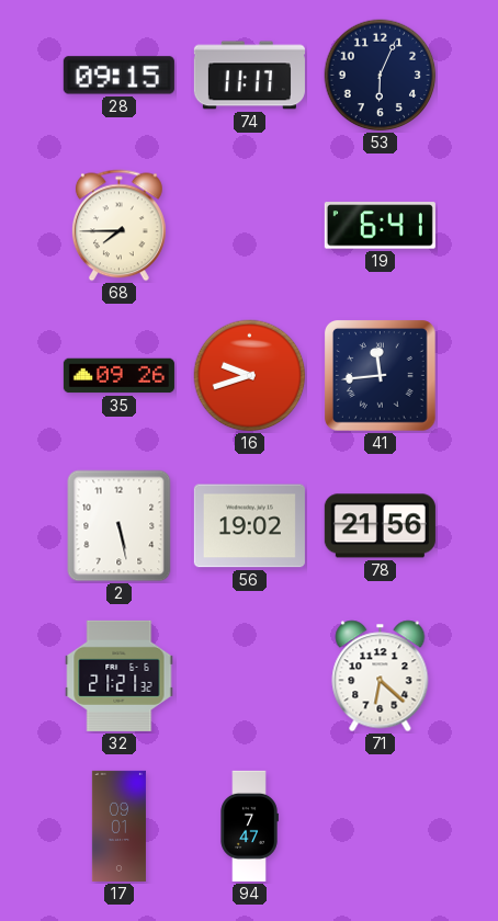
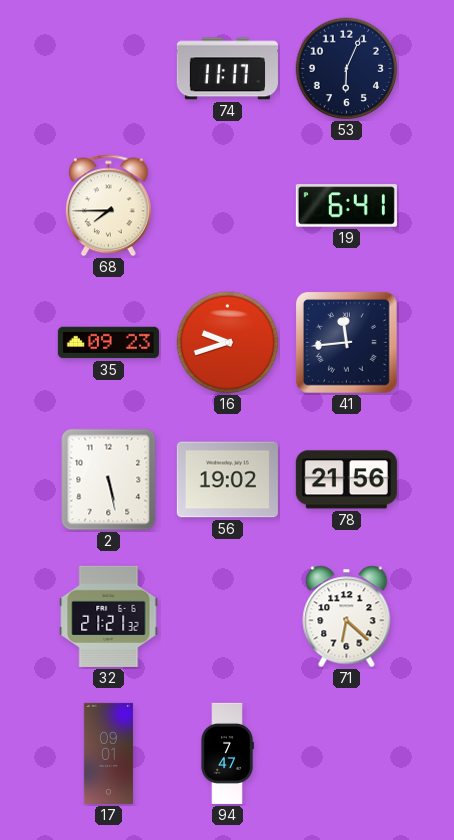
28: 09:15 -> none
35: 09:26 -> 09:23
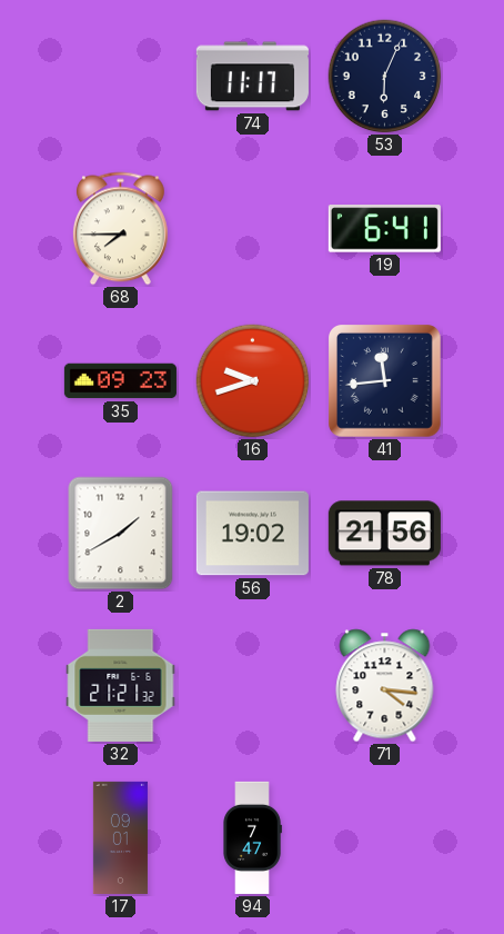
2: 5:28 -> 1:40
71: 6:22 -> 4:16
